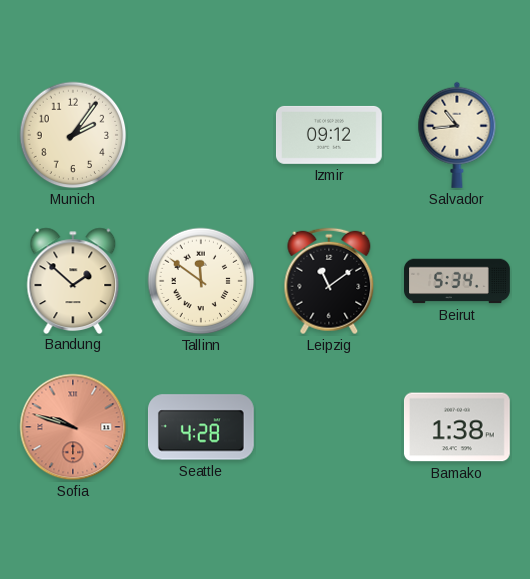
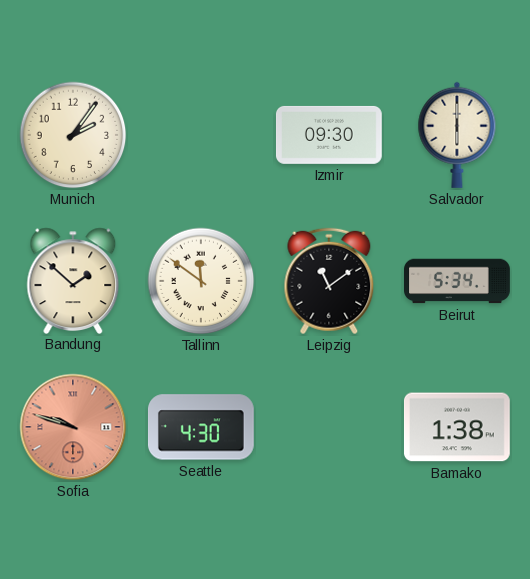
Izmir: 09:12 -> 09:30
Salvador: 10:44 -> 6:00
Seattle: 4:28 -> 4:30
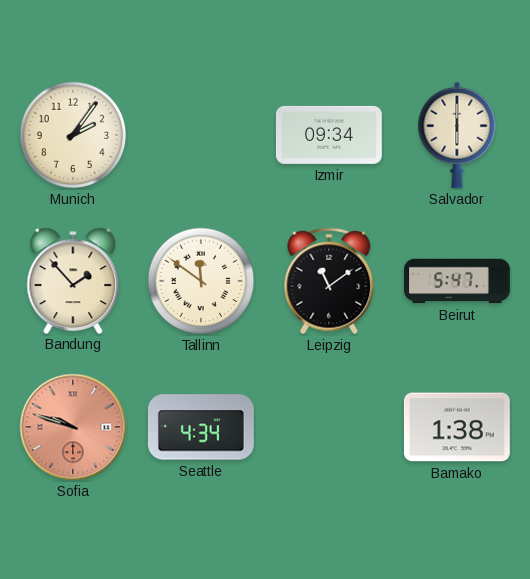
Izmir: 09:30 -> 09:34
Bandung: 1:52 -> 1:53
Beirut: 5:34 -> 5:47
Seattle: 4:30 -> 4:34
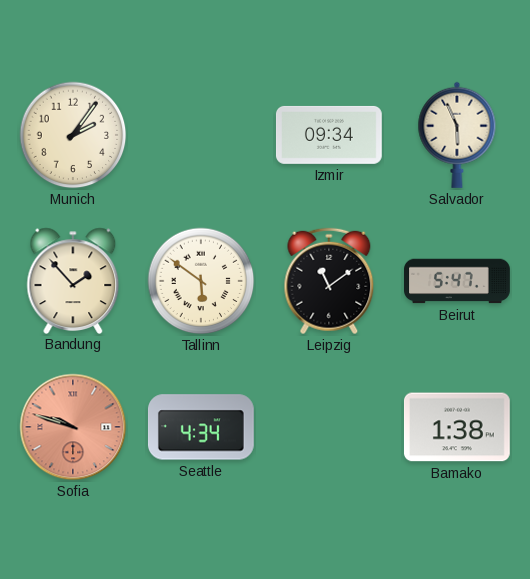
Salvador: 6:00 -> 5:56
Tallinn: 11:51 -> 5:51
